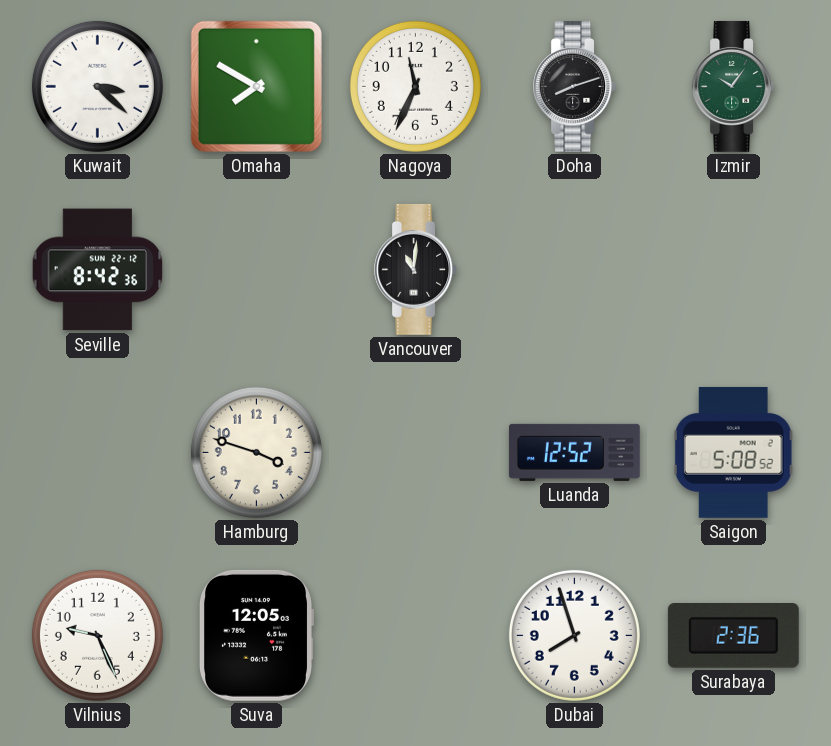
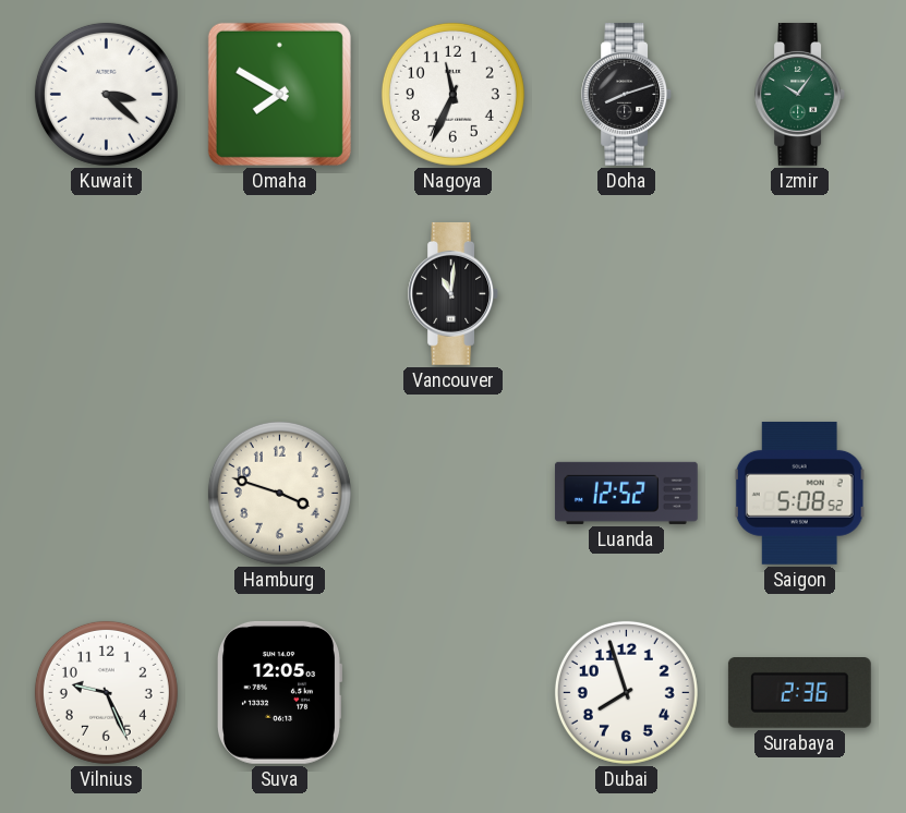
Seville: 8:42 -> none
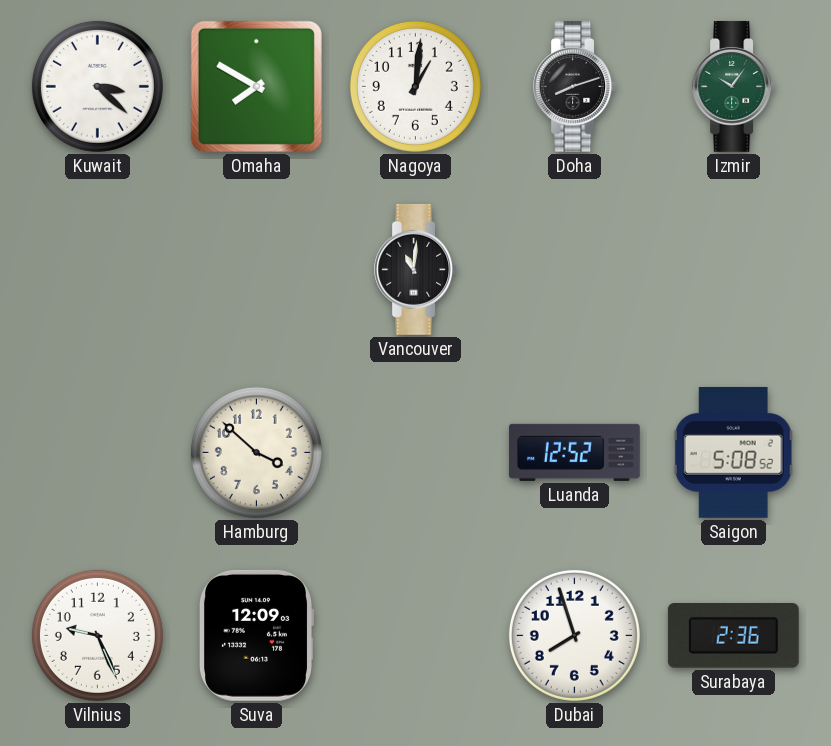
Nagoya: 11:34 -> 1:01
Hamburg: 3:48 -> 3:52
Suva: 12:05 -> 12:09
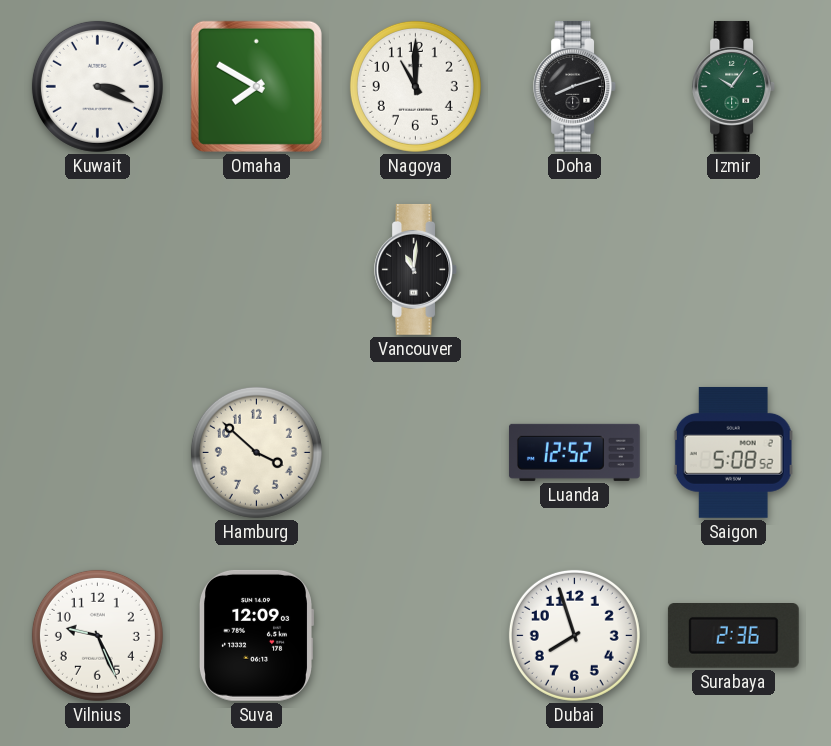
Kuwait: 3:22 -> 3:19
Nagoya: 1:01 -> 11:00
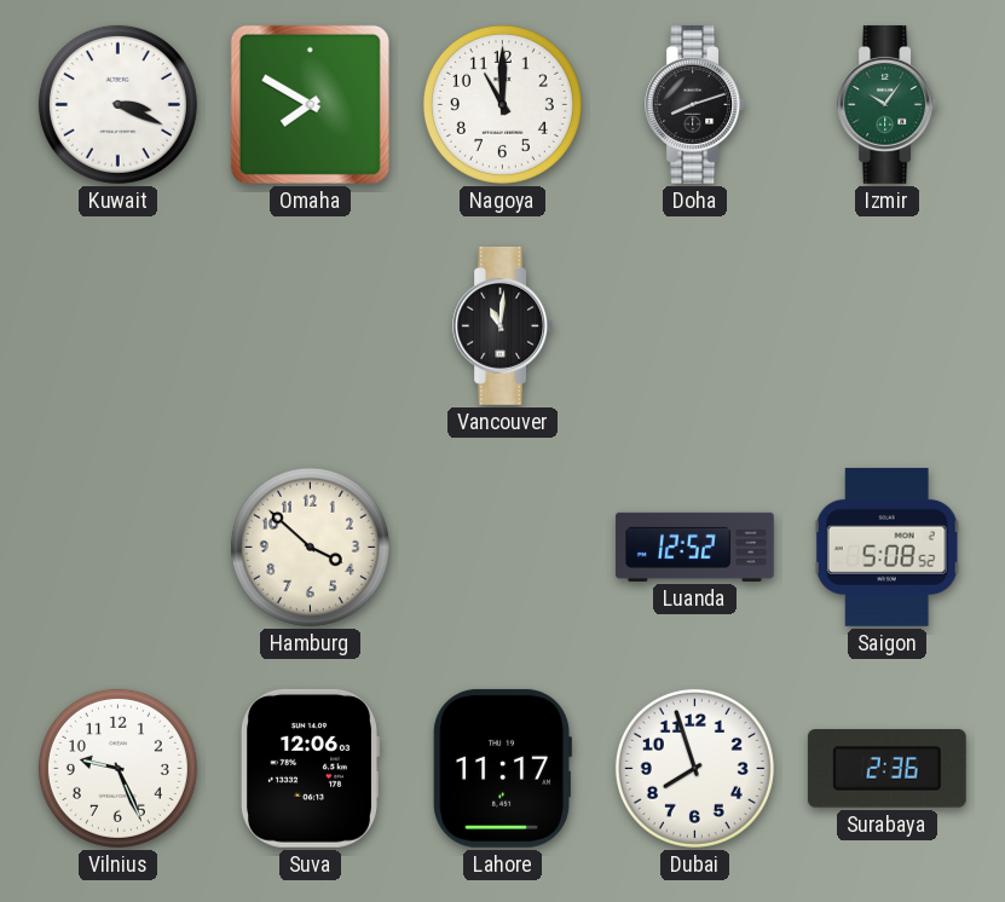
Suva: 12:09 -> 12:06
Lahore: none -> 11:17
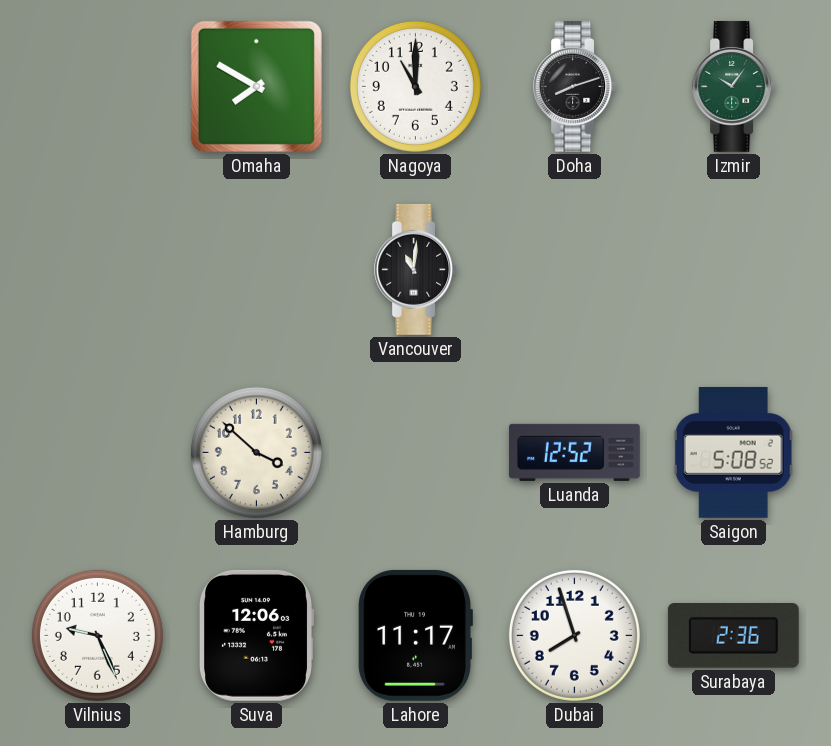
Kuwait: 3:19 -> none
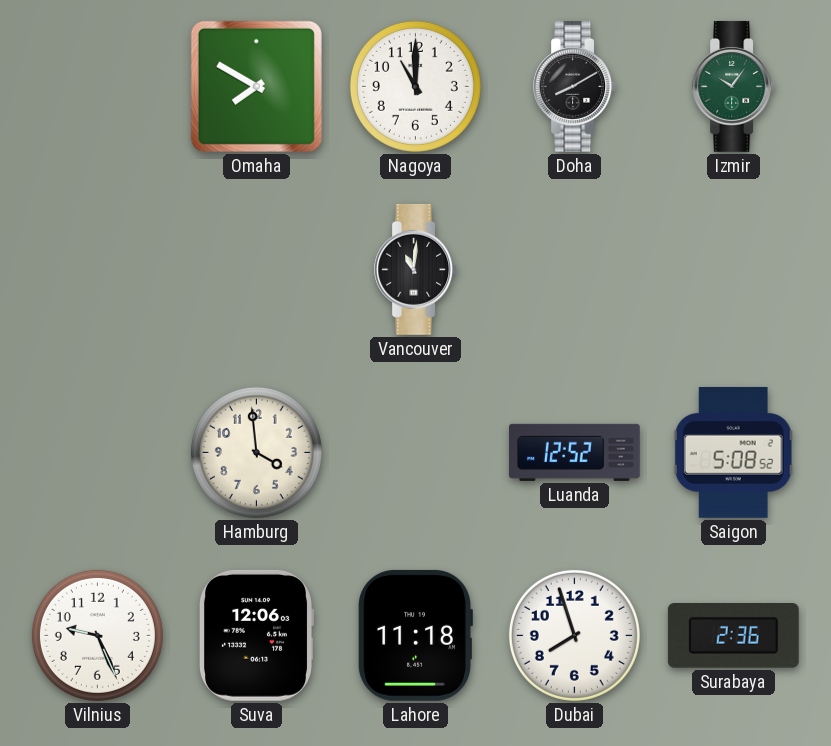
Doha: 8:12 -> 8:10
Hamburg: 3:52 -> 3:59
Lahore: 11:17 -> 11:18
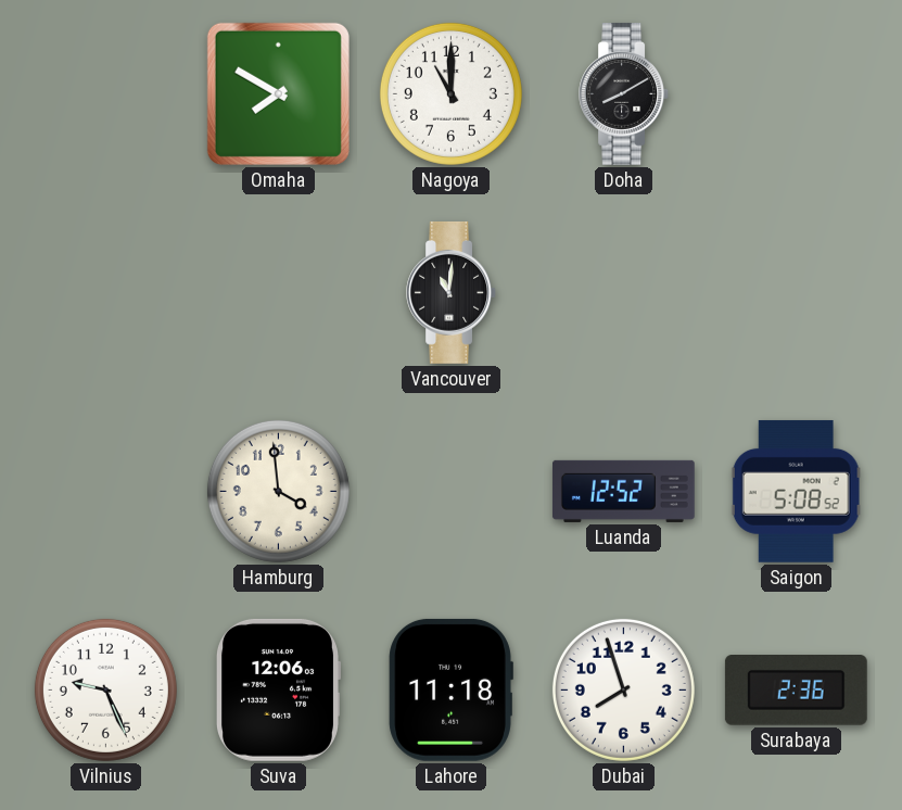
Izmir: 10:06 -> none
